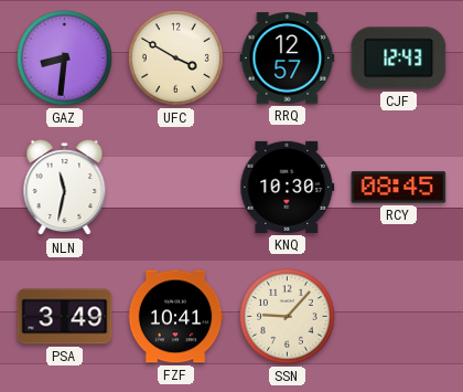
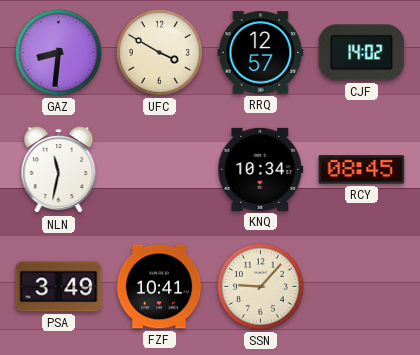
CJF: 12:43 -> 14:02
KNQ: 10:30 -> 10:34
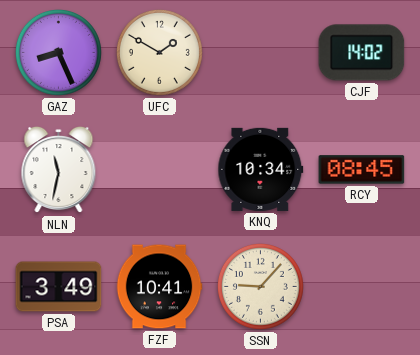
GAZ: 8:31 -> 8:26
UFC: 3:50 -> 1:50
RRQ: 12:57 -> none
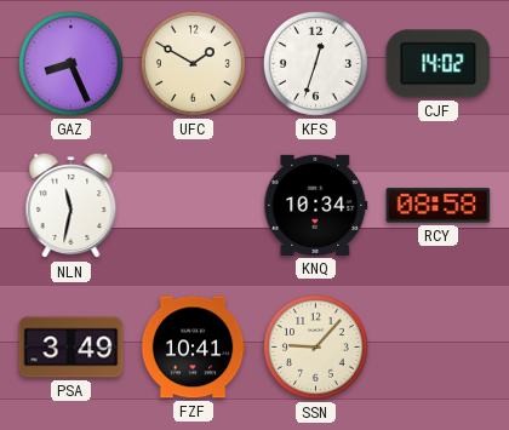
KFS: none -> 12:33
RCY: 08:45 -> 08:58
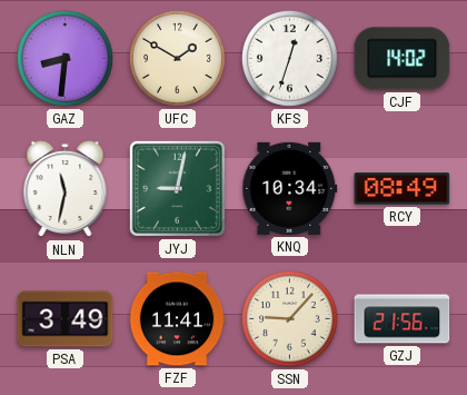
GAZ: 8:26 -> 8:31
JYJ: none -> 9:02
RCY: 08:58 -> 08:49
FZF: 10:41 -> 11:41
GZJ: none -> 21:56
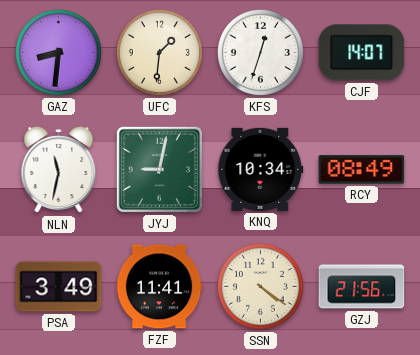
UFC: 1:50 -> 1:31
CJF: 14:02 -> 14:07
SSN: 9:07 -> 4:21
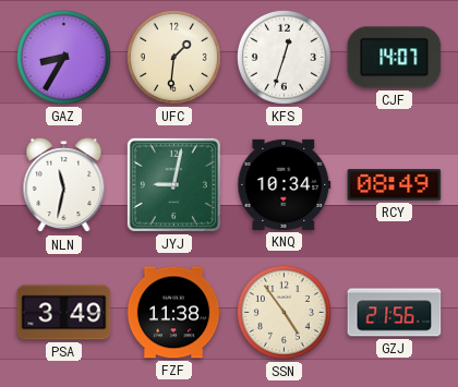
GAZ: 8:31 -> 8:35
FZF: 11:41 -> 11:38
SSN: 4:21 -> 4:54
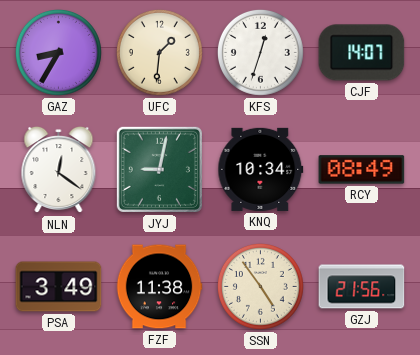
NLN: 11:32 -> 12:21
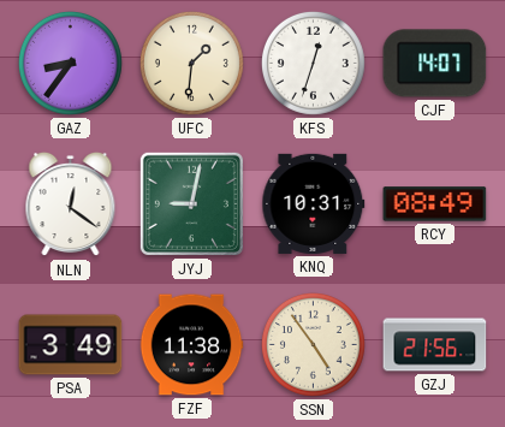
GAZ: 8:35 -> 8:36
KNQ: 10:34 -> 10:31
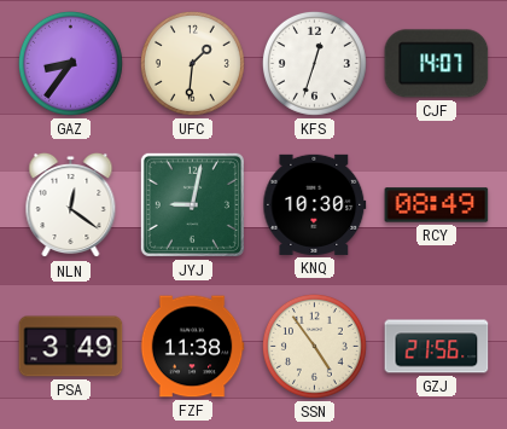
KNQ: 10:31 -> 10:30
